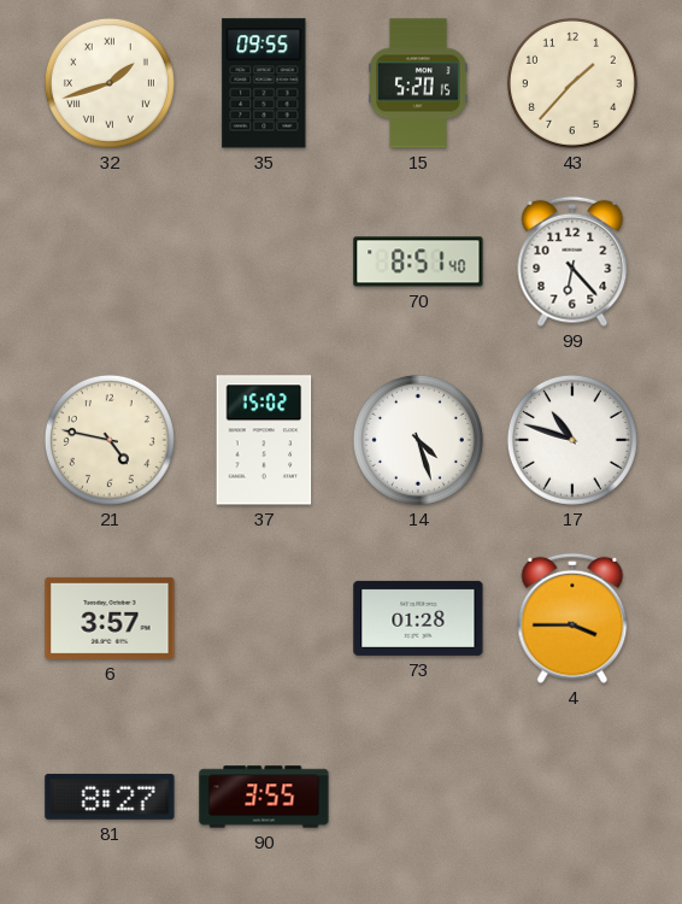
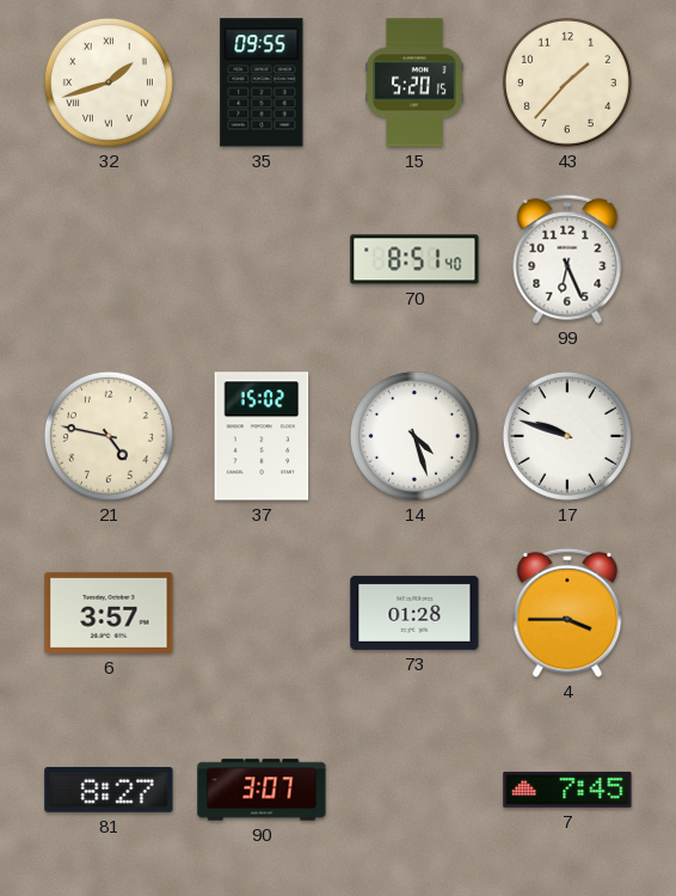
99: 6:23 -> 6:26
17: 10:48 -> 9:48
90: 3:55 -> 3:07
7: none -> 7:45
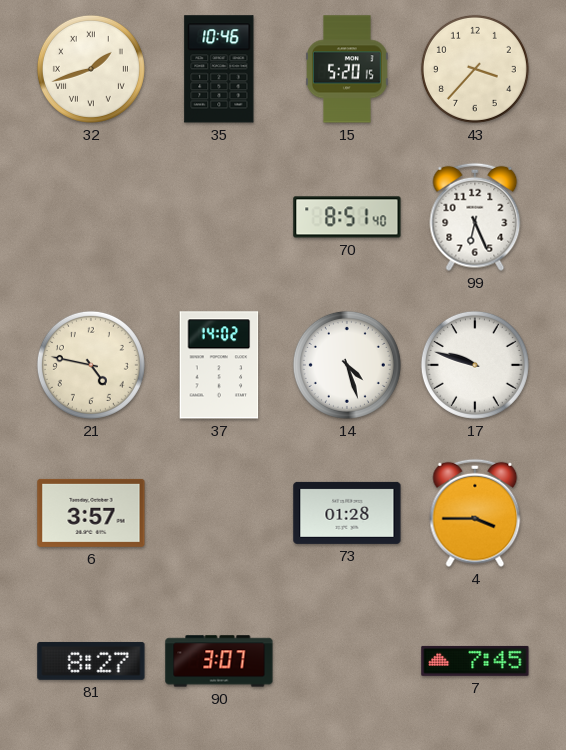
35: 09:55 -> 10:46
43: 1:37 -> 3:37
37: 15:02 -> 14:02
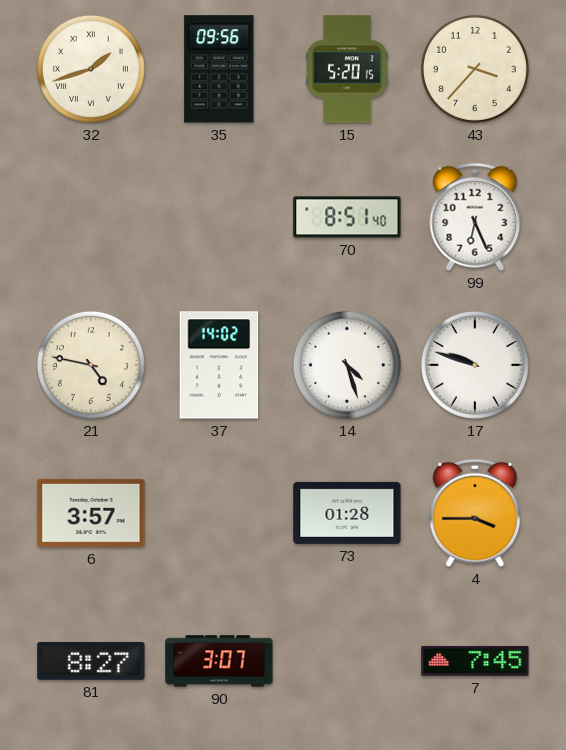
35: 10:46 -> 09:56
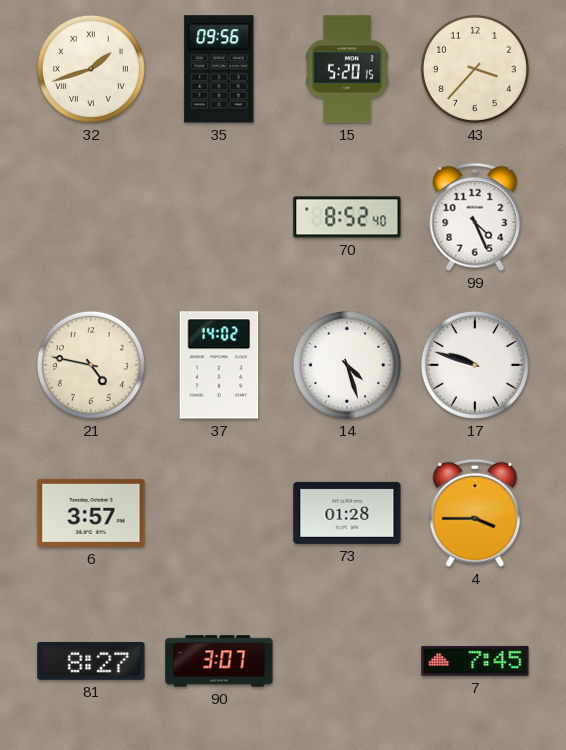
70: 8:51 -> 8:52
99: 6:26 -> 4:26
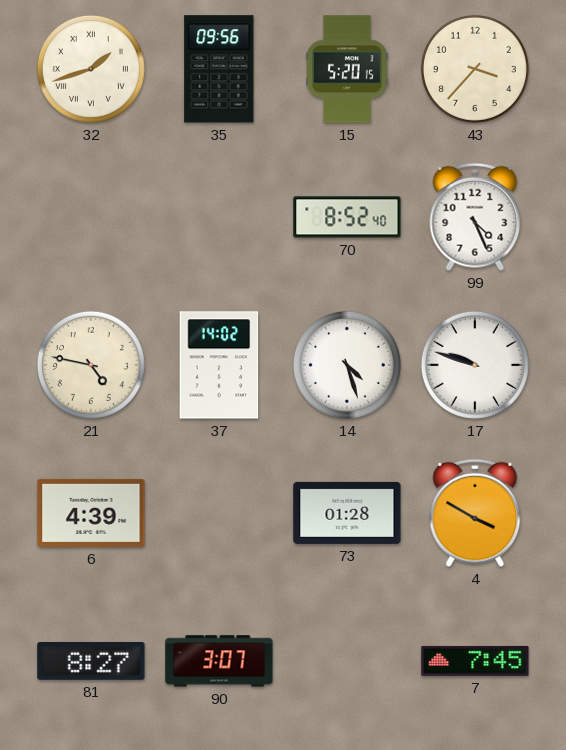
6: 3:57 -> 4:39
4: 3:45 -> 3:50
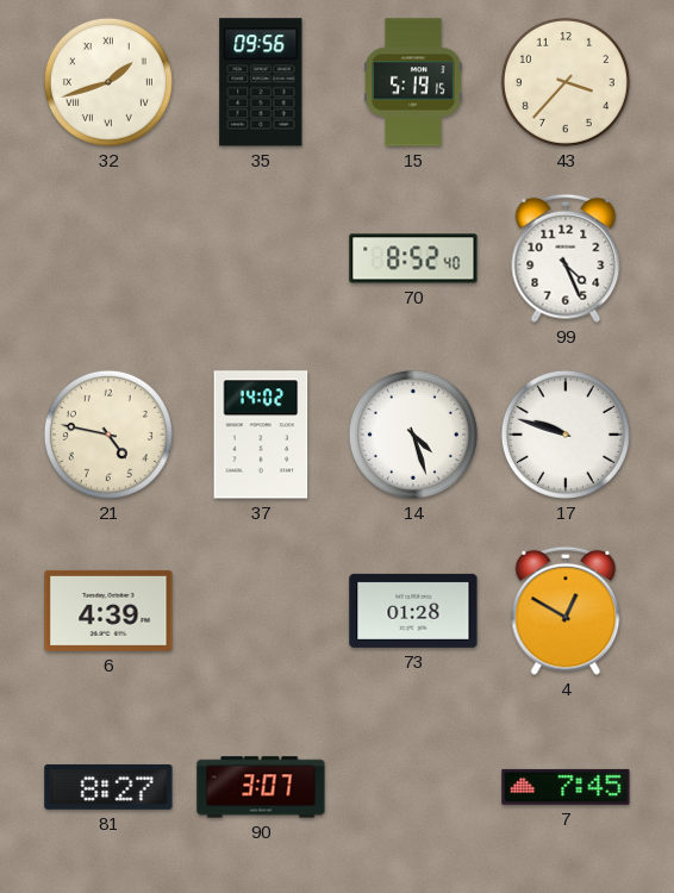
15: 5:20 -> 5:19
4: 3:50 -> 12:50
